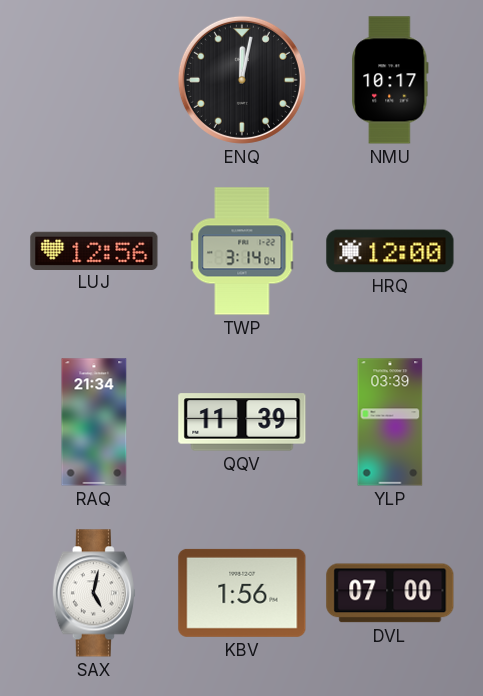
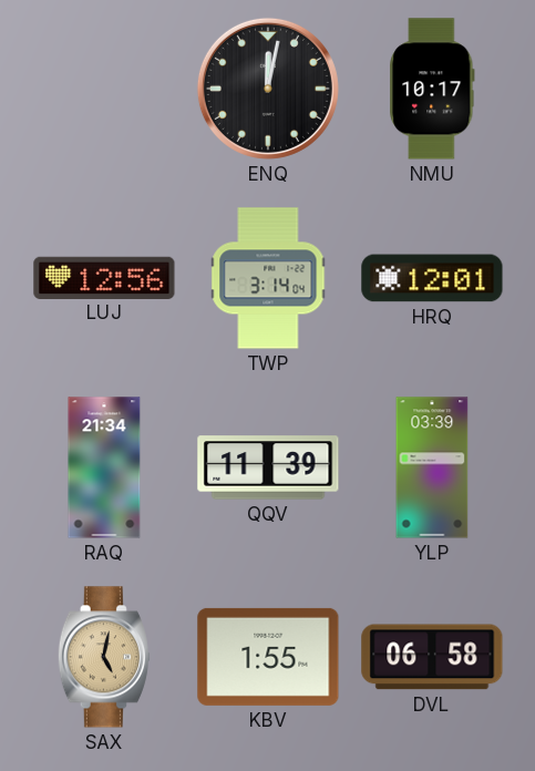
HRQ: 12:00 -> 12:01
SAX dial: white -> champagne
KBV: 1:56 -> 1:55
DVL: 07:00 -> 06:58
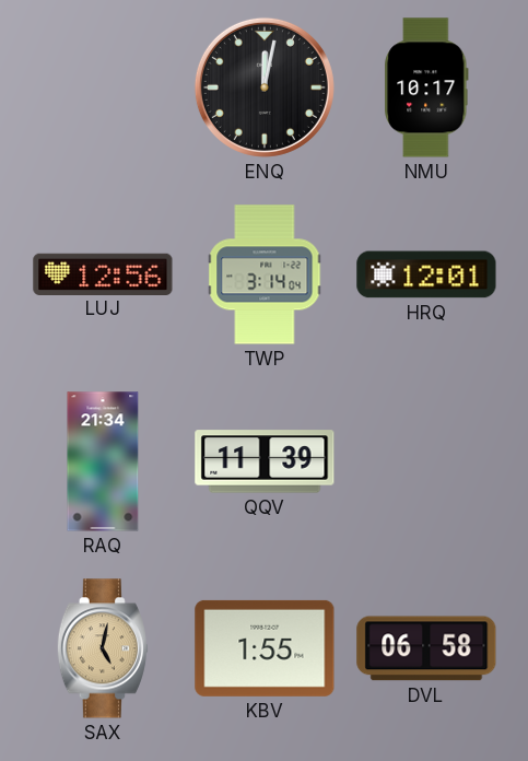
YLP: 03:39 -> none
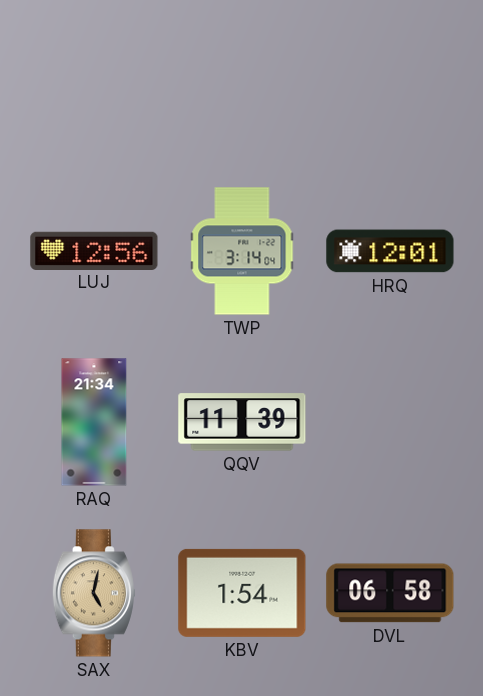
ENQ: 12:02 -> none
NMU: 10:17 -> none
KBV: 1:55 -> 1:54
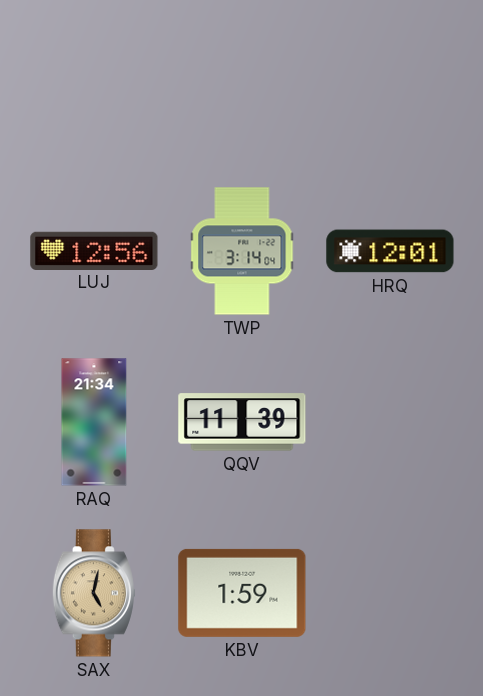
KBV: 1:54 -> 1:59
DVL: 06:58 -> none
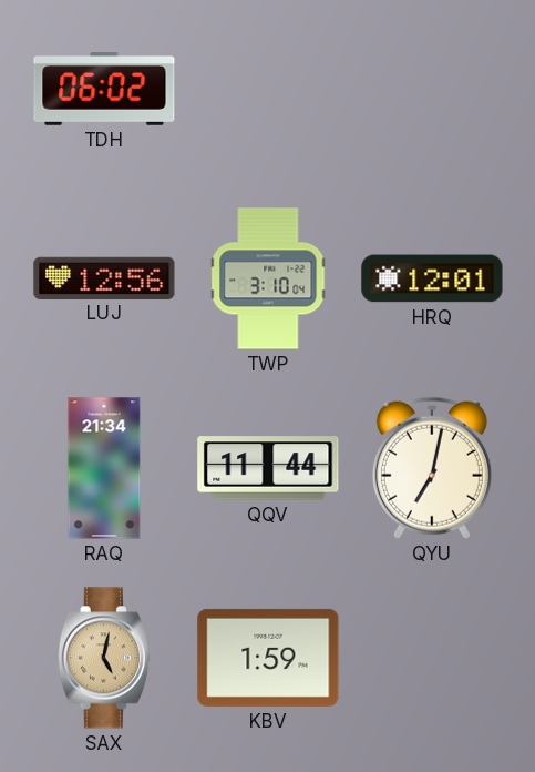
TDH: none -> 06:02
TWP: 3:14 -> 3:10
QQV: 11:39 -> 11:44
QYU: none -> 7:02
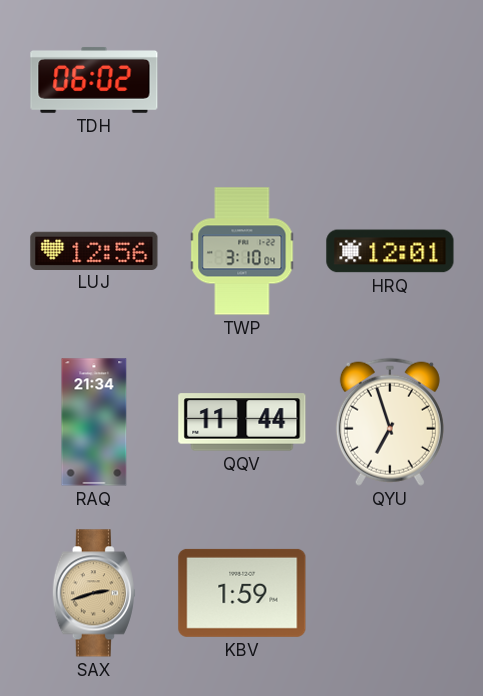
QYU: 7:02 -> 6:57
SAX: 5:02 -> 2:42
